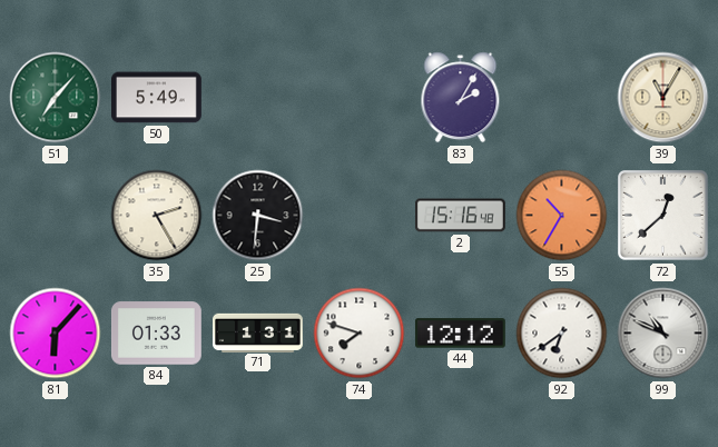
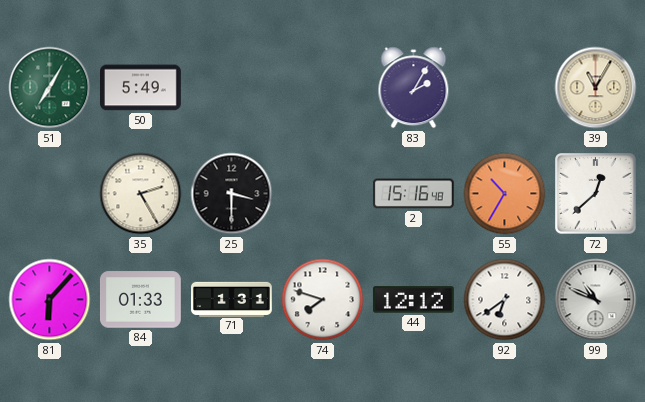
51: 7:07 -> 7:05
25: 3:31 -> 3:30
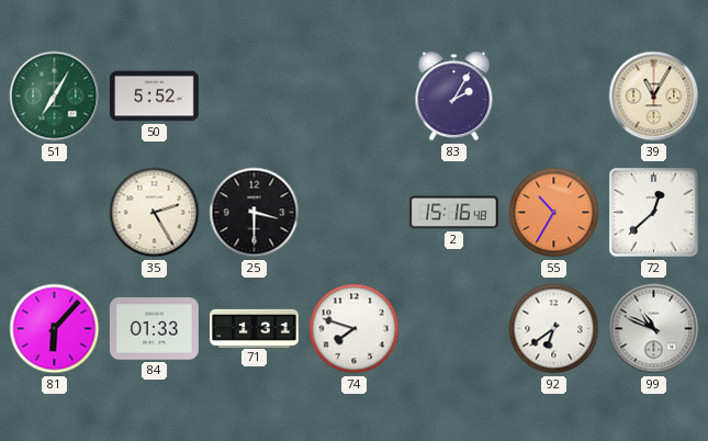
50: 5:49 -> 5:52
44: 12:12 -> none
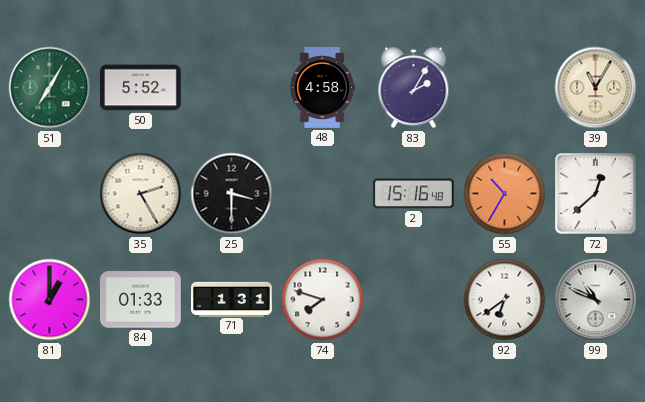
48: none -> 4:58
81: 6:07 -> 1:00
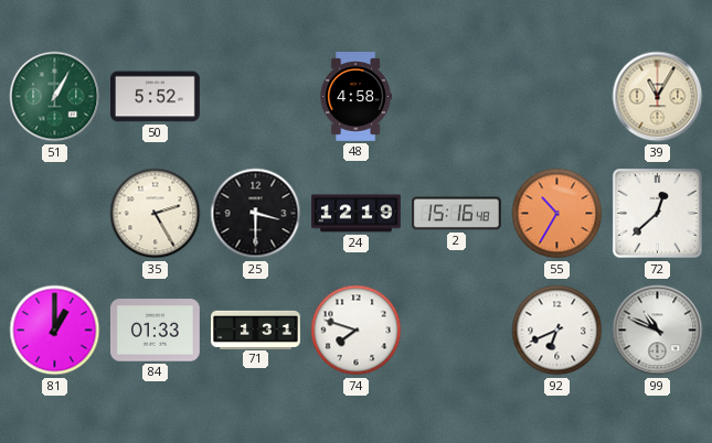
51: 7:05 -> 1:05
83: 2:05 -> none
24: none -> 12:19
92: 6:39 -> 6:41
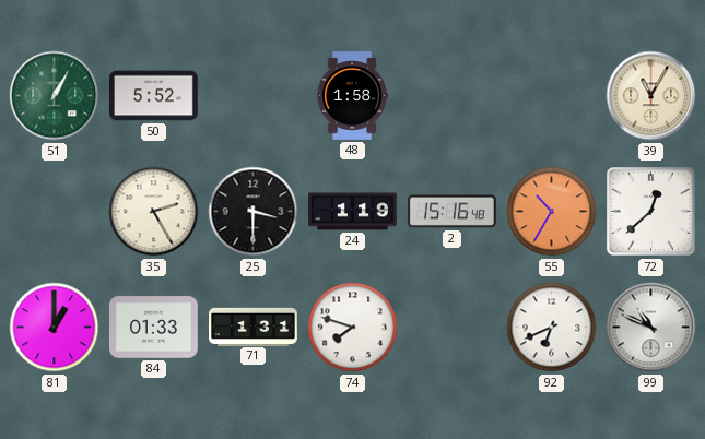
48: 4:58 -> 1:58
24: 12:19 -> 1:19
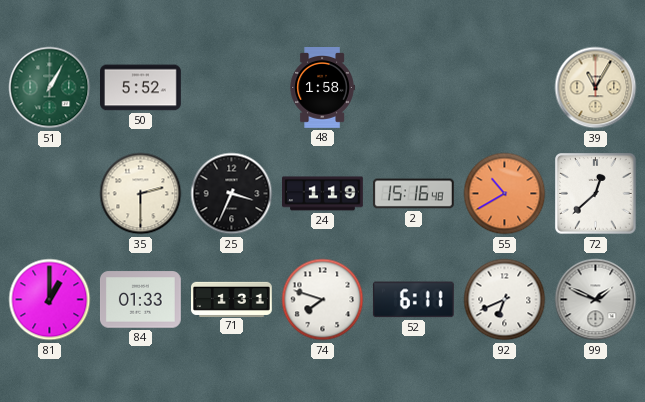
35: 2:25 -> 2:30
25: 3:30 -> 3:34
55: 10:35 -> 10:40
52: none -> 6:11
99: 10:49 -> 1:49
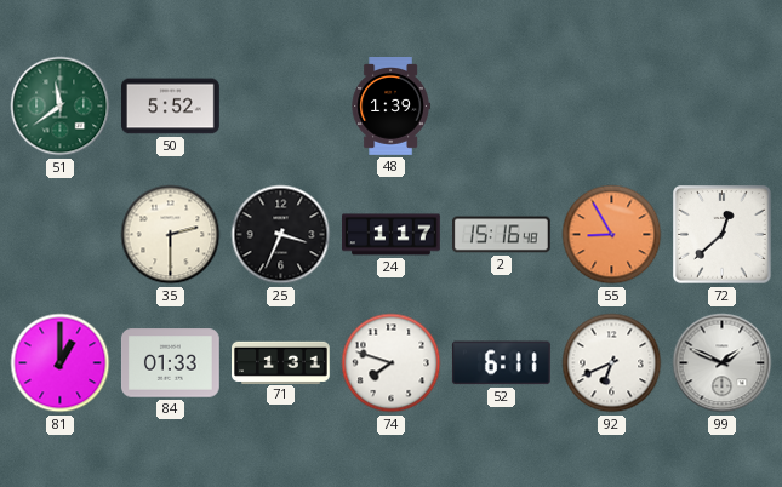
51: 1:05 -> 11:39
48: 1:58 -> 1:39
39: 11:05 -> none
24: 1:19 -> 1:17
55: 10:40 -> 8:55
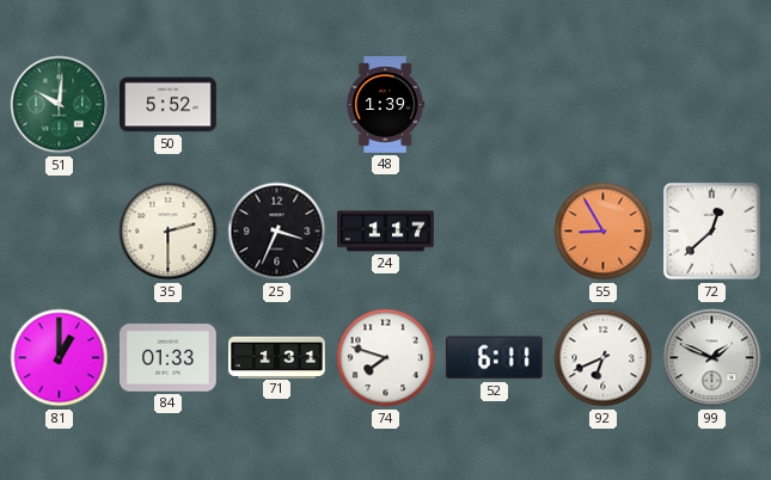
51: 11:39 -> 10:01
2: 15:16 -> none
